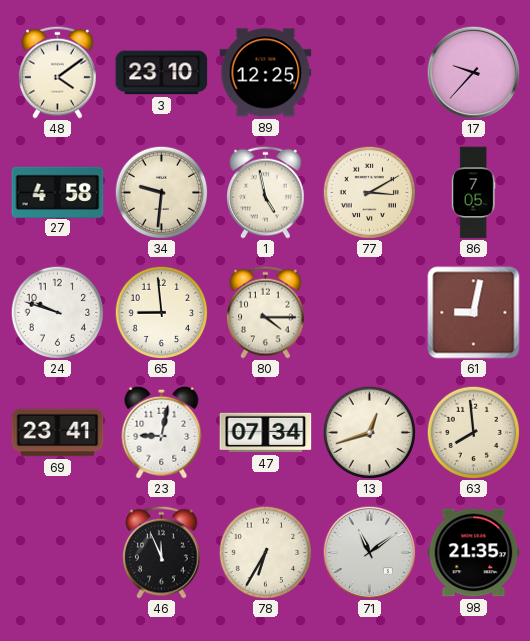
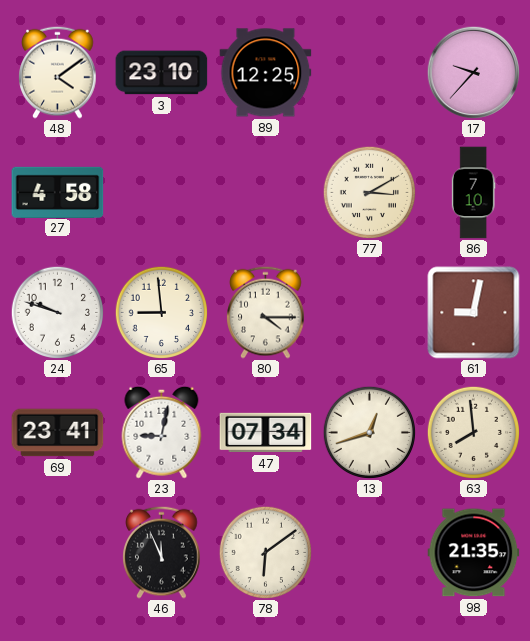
34: 9:31 -> none
1: 4:58 -> none
86: 7:05 -> 7:10
78: 6:35 -> 6:09
71: 11:09 -> none
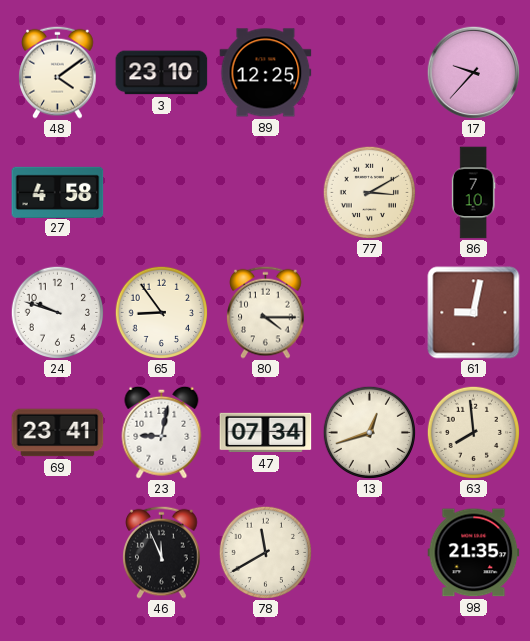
65: 8:59 -> 8:54
78: 6:09 -> 11:40
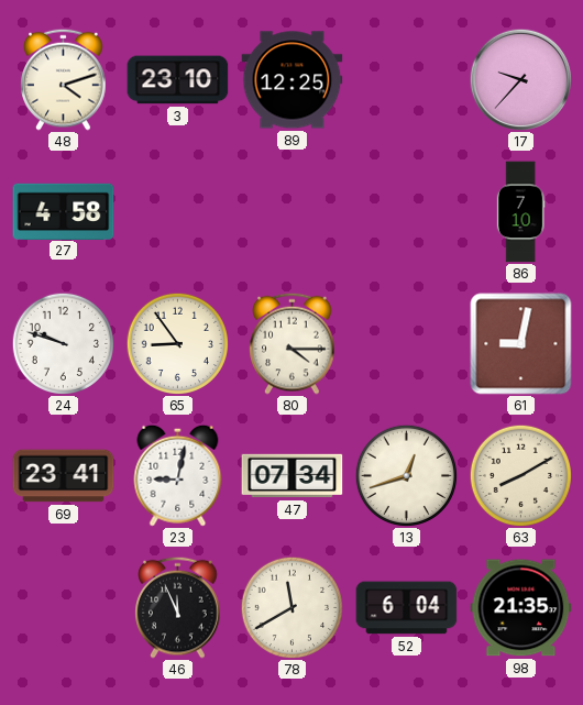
48: 4:09 -> 4:12
77: 3:10 -> none
63: 7:59 -> 8:10
52: none -> 6:04
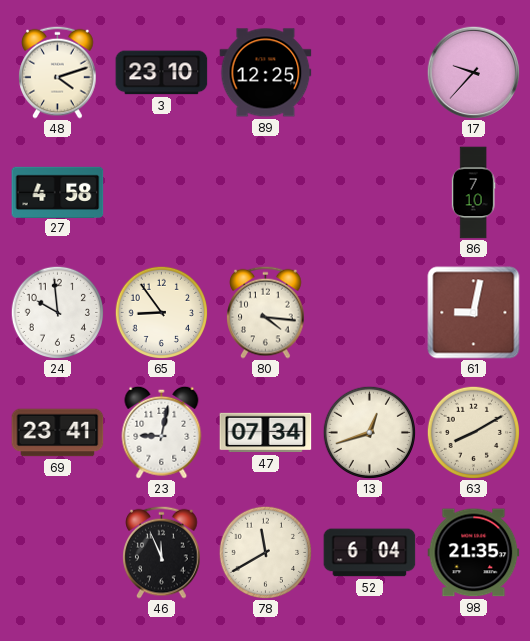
24: 9:48 -> 9:59
80: 4:15 -> 4:16
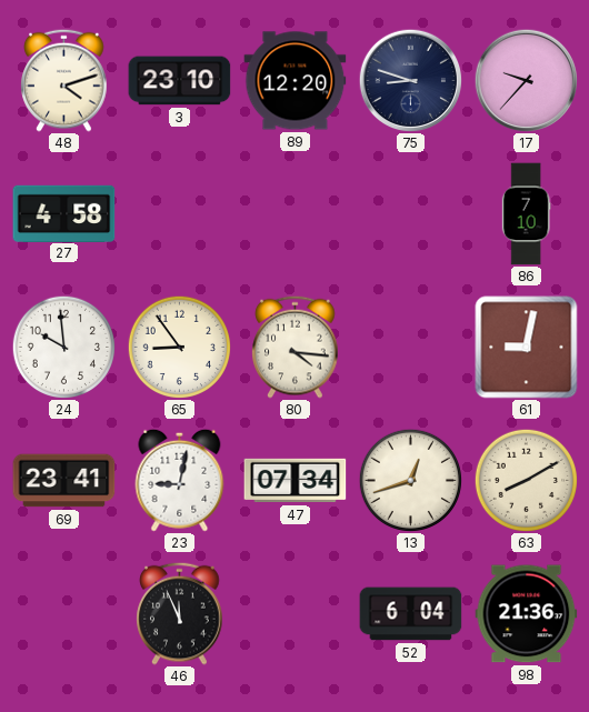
89: 12:25 -> 12:20
75: none -> 8:48
78: 11:40 -> none
98: 21:35 -> 21:36
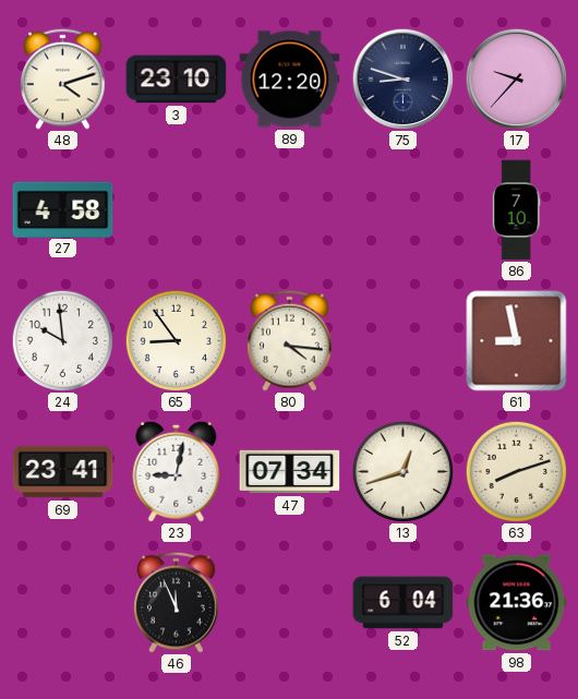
61: 9:02 -> 8:58
63: 8:10 -> 8:12
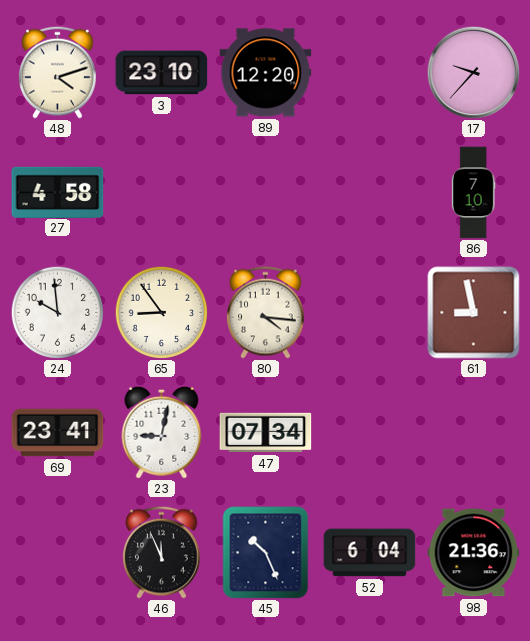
75: 8:48 -> none
13: 12:42 -> none
63: 8:12 -> none
45: none -> 10:26
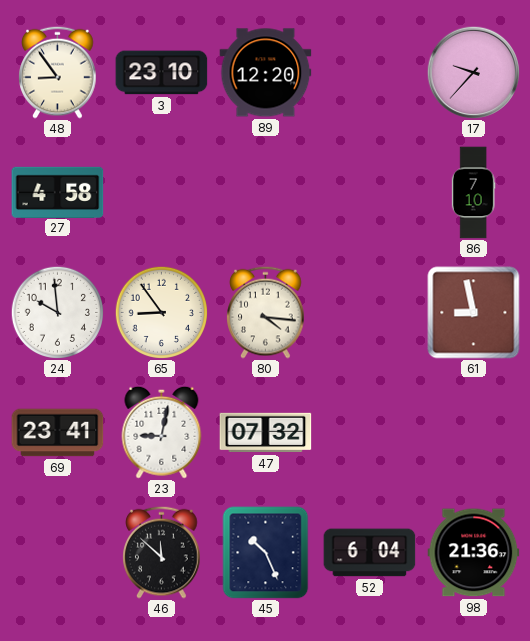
48: 4:12 -> 8:54
47: 07:34 -> 07:32
46: 11:56 -> 11:52
